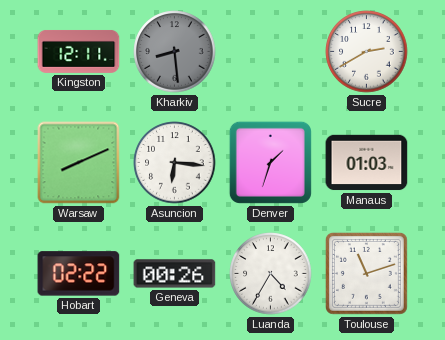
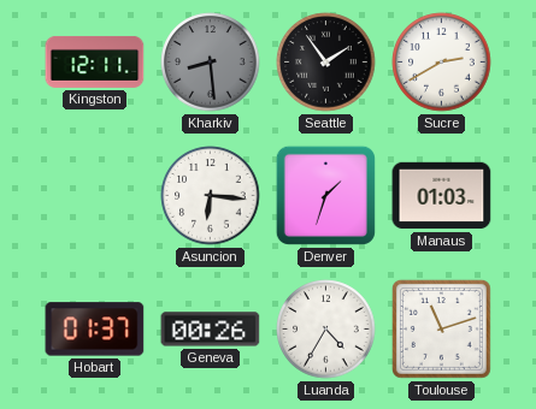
Seattle: none -> 1:54
Warsaw: 8:11 -> none
Hobart: 02:22 -> 01:37
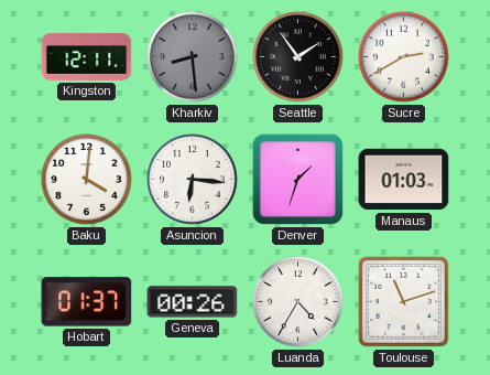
Baku: none -> 4:01
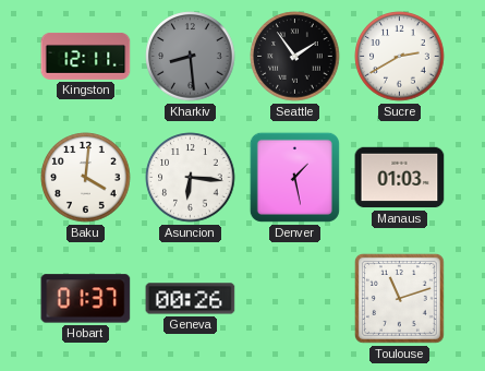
Denver: 1:33 -> 1:28
Luanda: 4:35 -> none
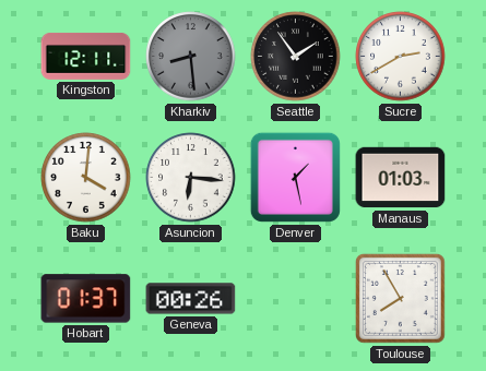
Toulouse: 11:12 -> 7:55
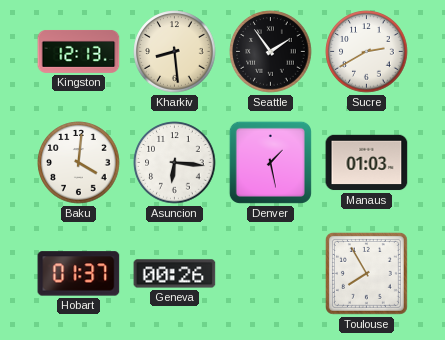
Kingston: 12:11 -> 12:13
Kharkiv dial: grey -> cream
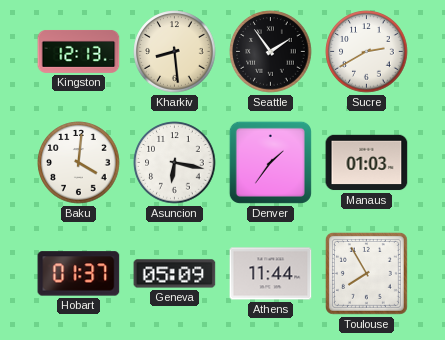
Asuncion: 6:16 -> 6:17
Denver: 1:28 -> 1:36
Geneva: 00:26 -> 05:09
Athens: none -> 11:44
